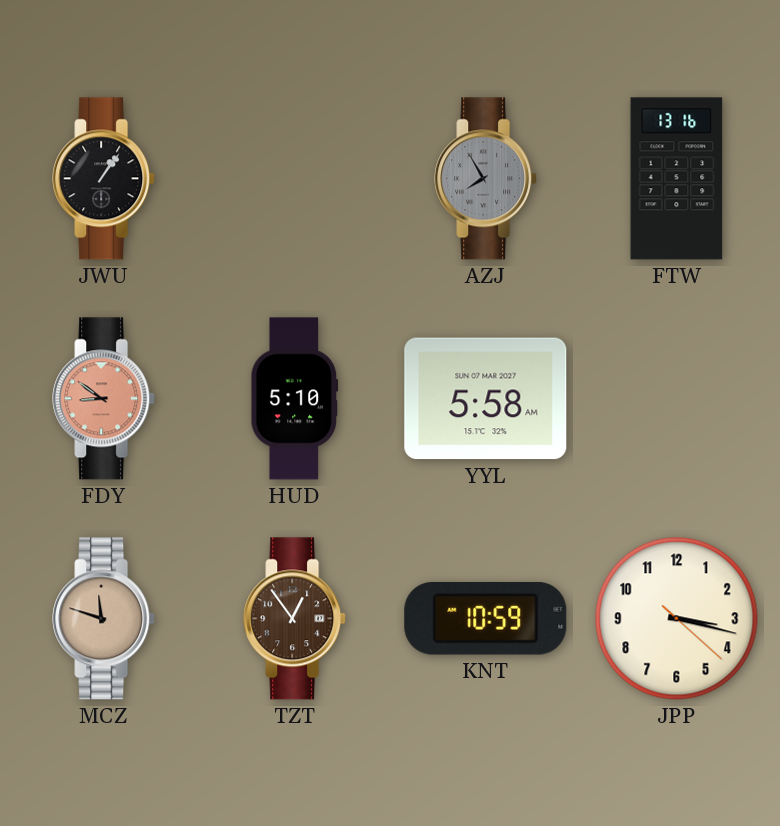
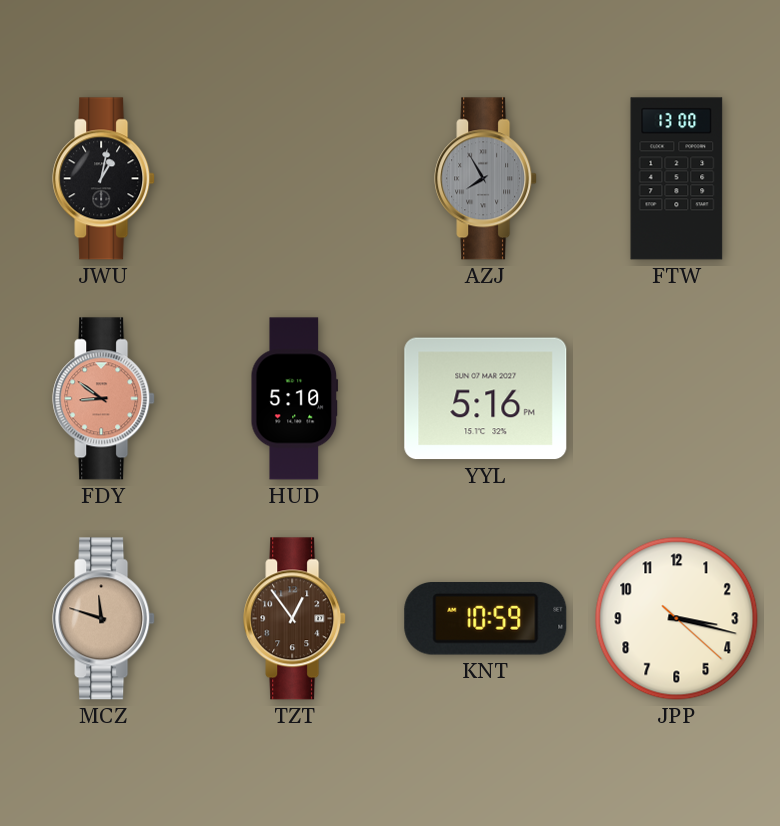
JWU: 1:06 -> 1:02
FTW: 13:16 -> 13:00
YYL: 5:58 -> 5:16
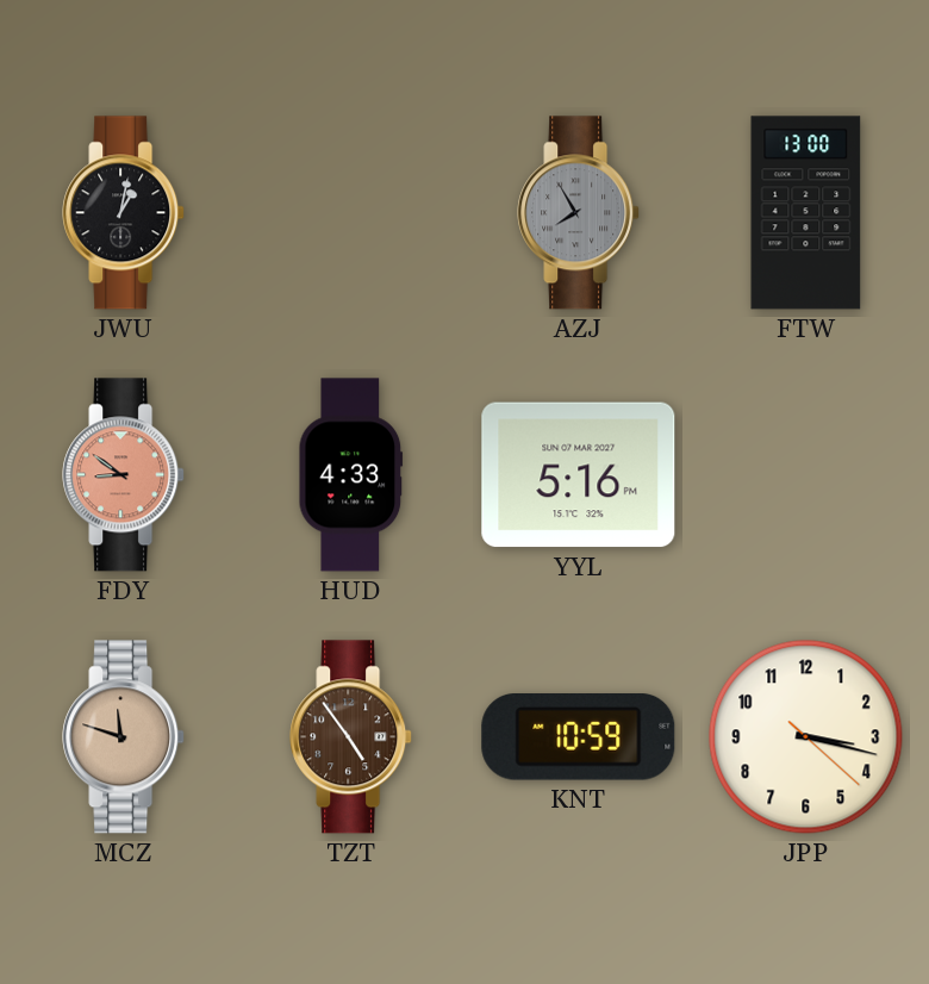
HUD: 5:10 -> 4:33
TZT: 12:54 -> 4:54
